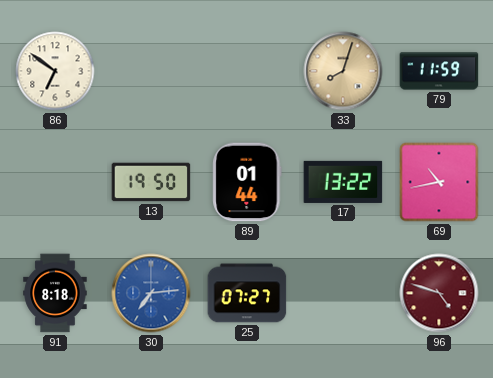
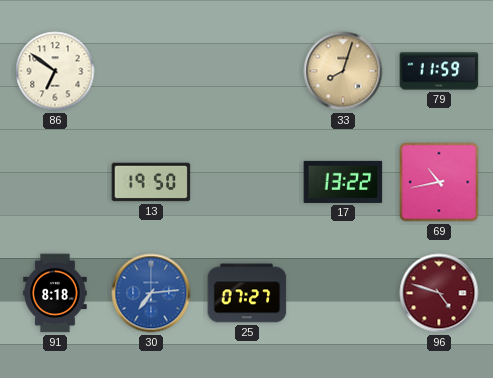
89: 01:44 -> none
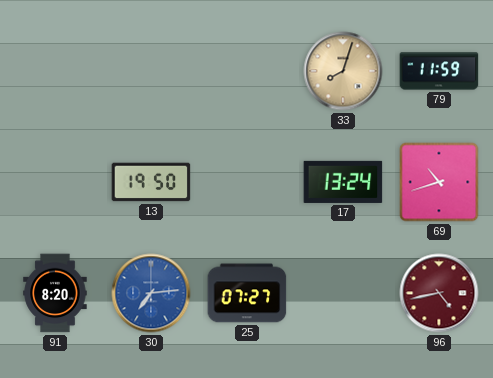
86: 6:51 -> none
17: 13:22 -> 13:24
69: 10:43 -> 10:42
91: 8:18 -> 8:20
96: 4:48 -> 4:43
